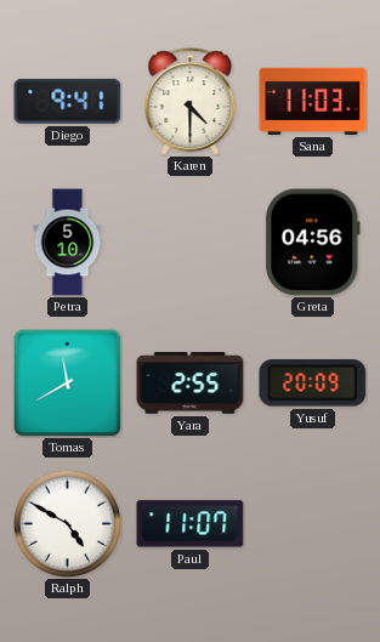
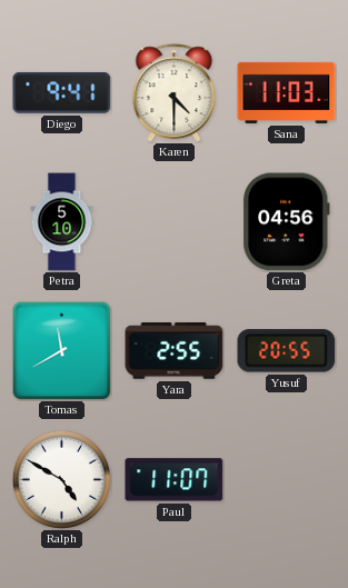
Yusuf: 20:09 -> 20:55
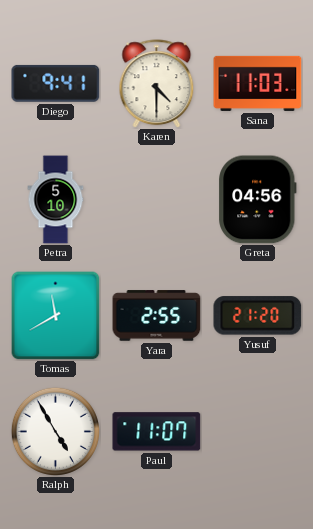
Yusuf: 20:55 -> 21:20
Ralph: 4:50 -> 4:55
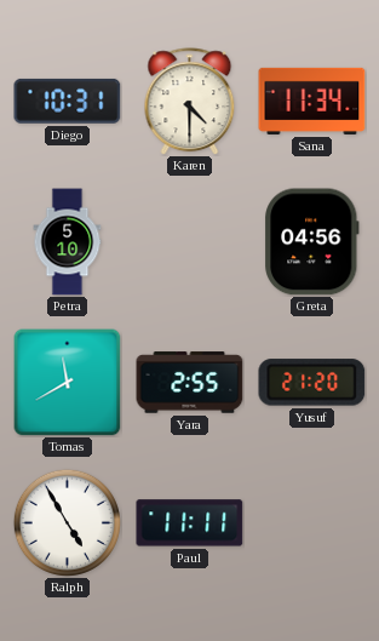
Diego: 9:41 -> 10:31
Sana: 11:03 -> 11:34
Paul: 11:07 -> 11:11
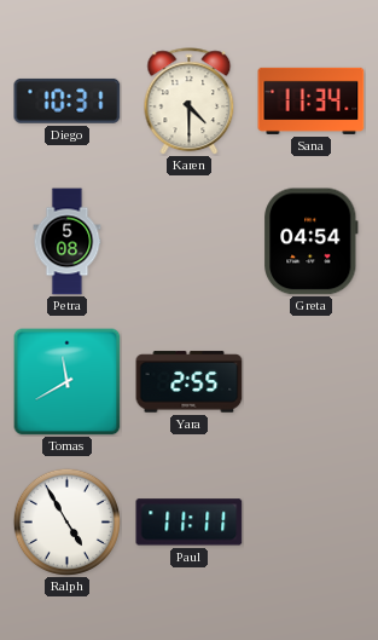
Petra: 5:10 -> 5:08
Greta: 04:56 -> 04:54
Yusuf: 21:20 -> none
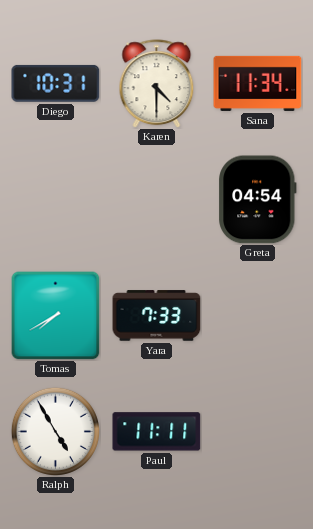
Petra: 5:08 -> none
Tomas: 11:40 -> 7:40
Yara: 2:55 -> 7:33
